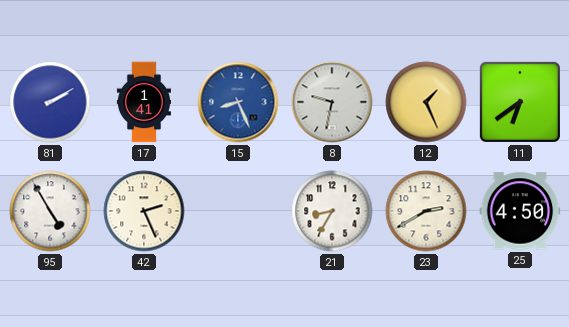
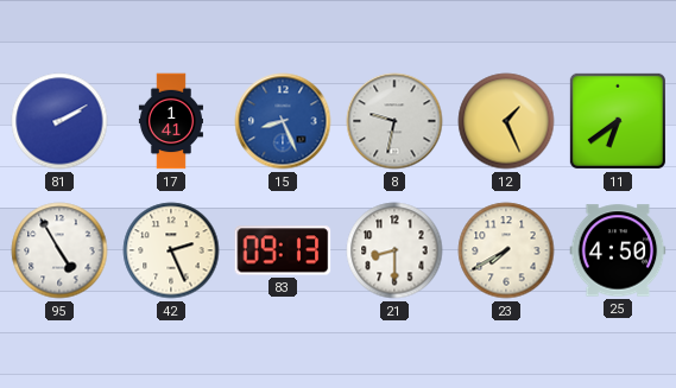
83: none -> 09:13
21: 8:35 -> 8:30
23: 2:40 -> 7:40
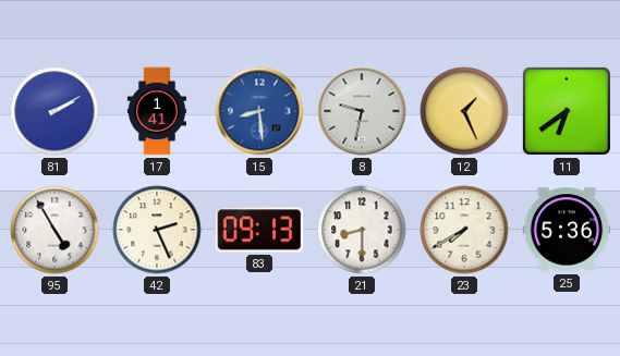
15: 8:26 -> 8:29
25: 4:50 -> 5:36
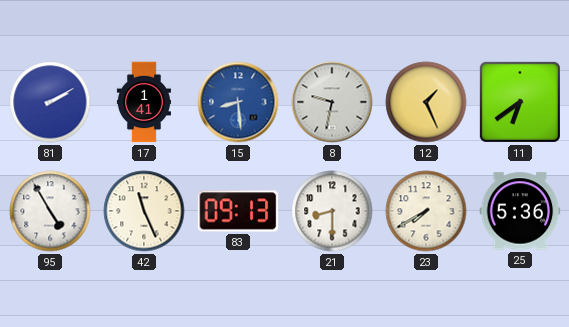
42: 2:26 -> 11:26
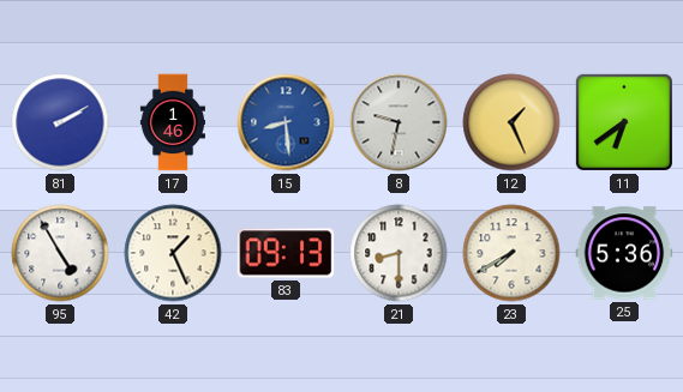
17: 1:41 -> 1:46
42: 11:26 -> 1:26
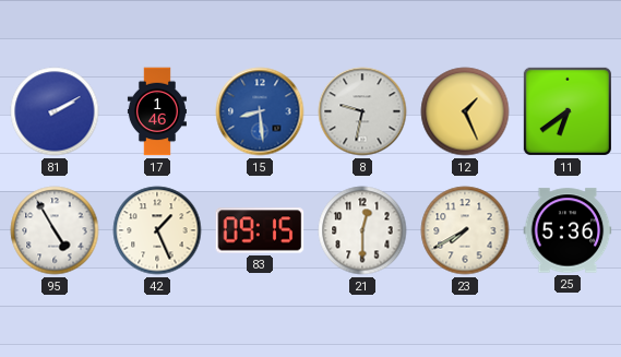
83: 09:13 -> 09:15
21: 8:30 -> 12:30
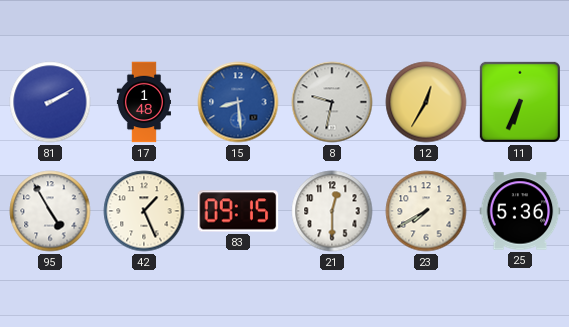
17: 1:46 -> 1:48
12: 1:26 -> 12:35
11: 6:39 -> 6:34
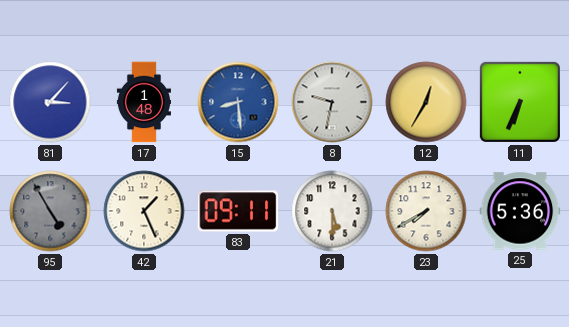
81: 2:10 -> 3:07
95 dial: white -> grey
83: 09:15 -> 09:11
21: 12:30 -> 5:30
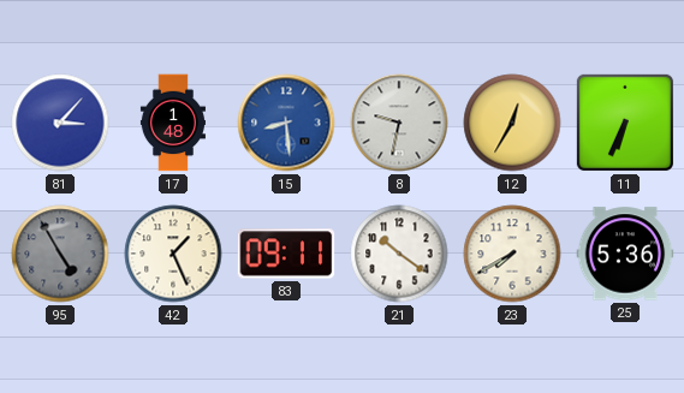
21: 5:30 -> 10:21
